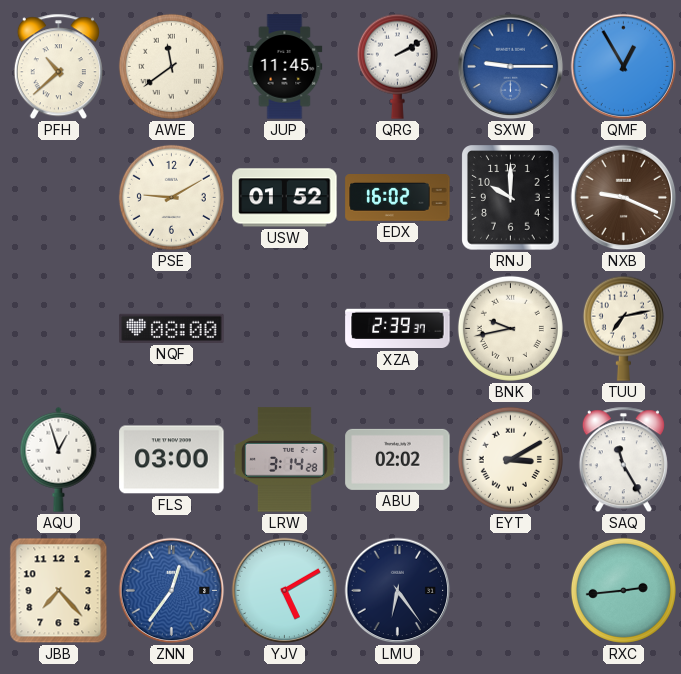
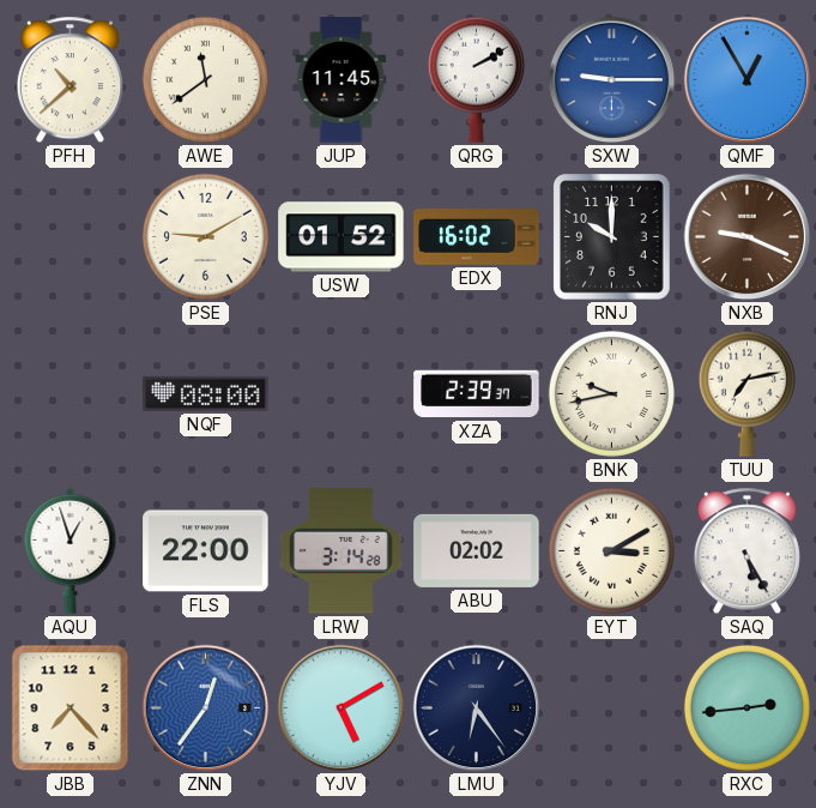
FLS: 03:00 -> 22:00
SAQ: 11:25 -> 5:25
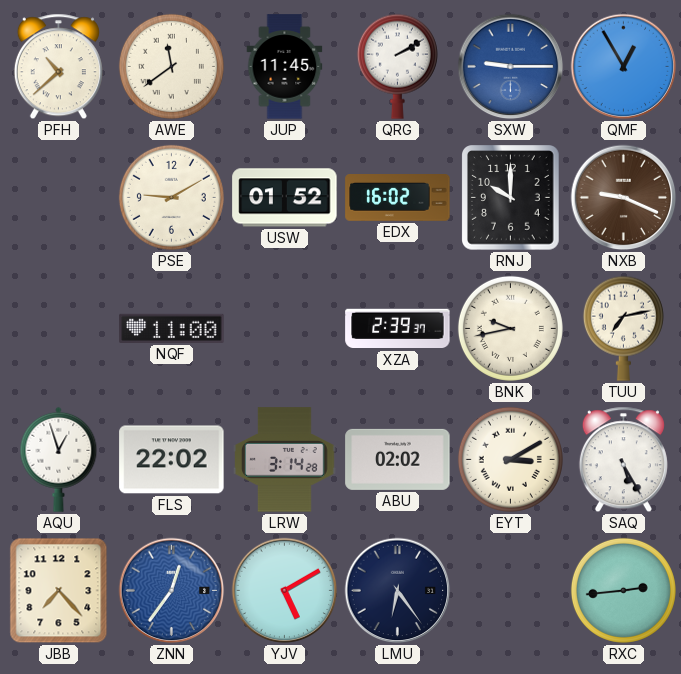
NQF: 08:00 -> 11:00
FLS: 22:00 -> 22:02
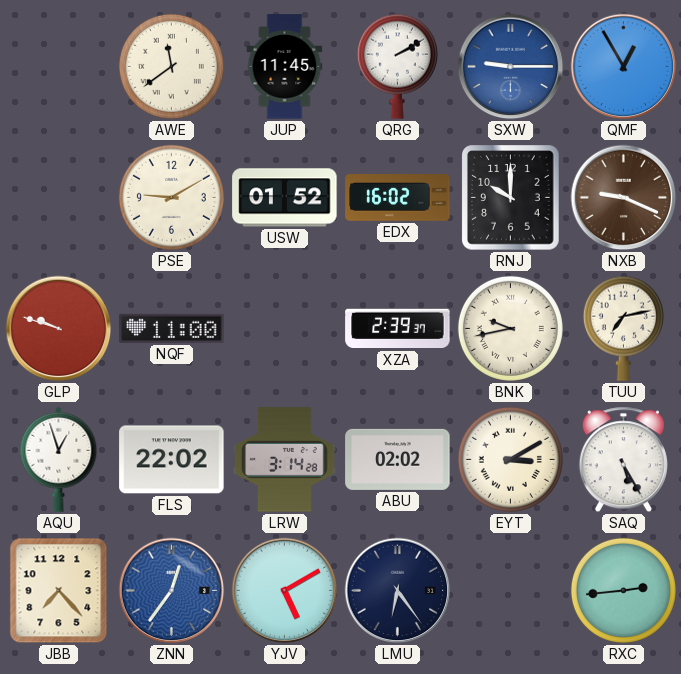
PFH: 10:38 -> none
GLP: none -> 9:48
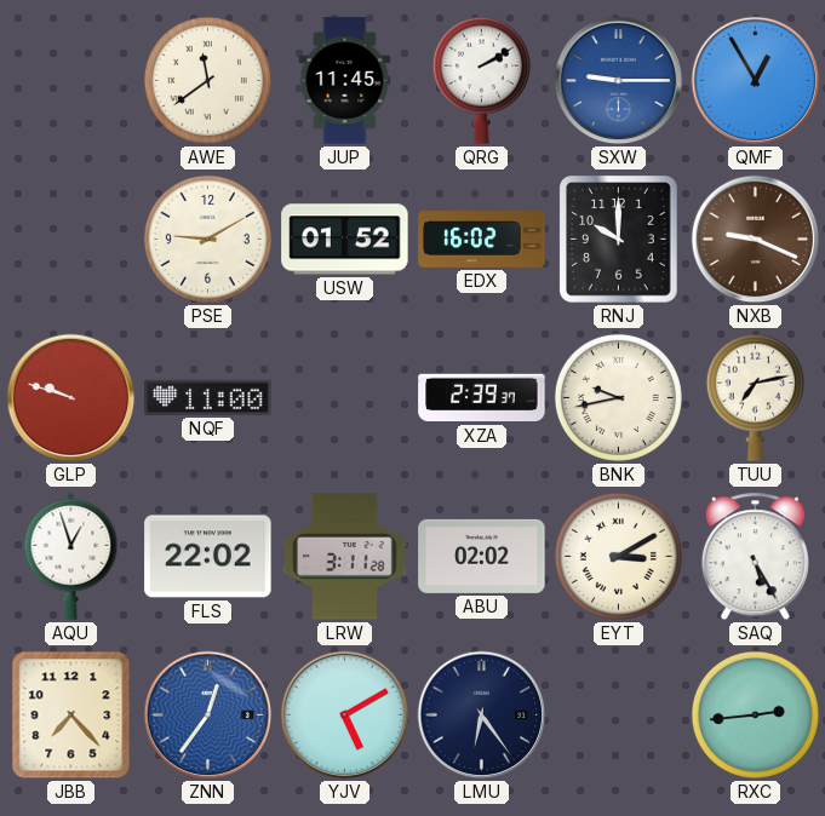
LRW: 3:14 -> 3:11
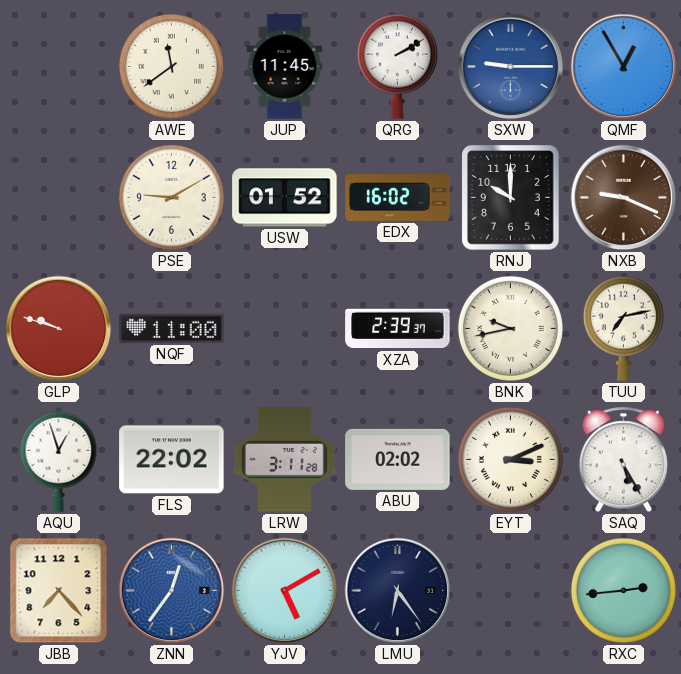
EYT: 3:10 -> 3:11
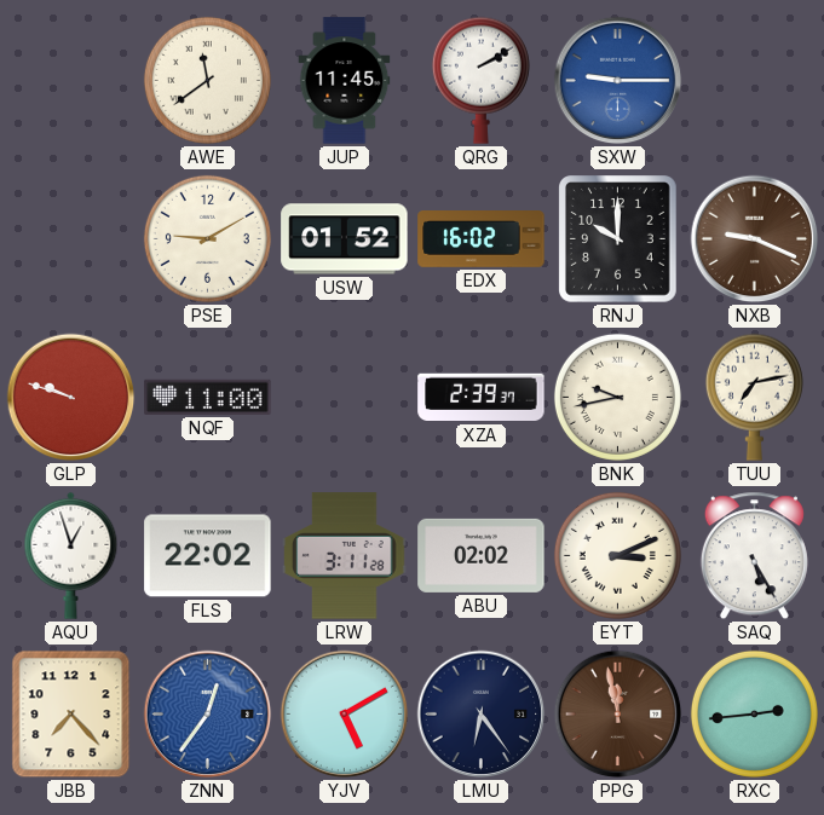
QMF: 12:55 -> none
PPG: none -> 11:58
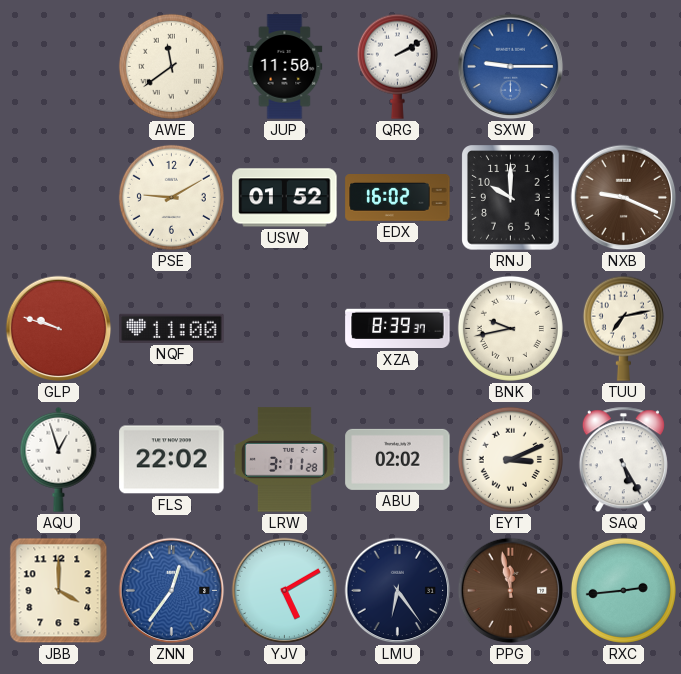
JUP: 11:45 -> 11:50
XZA: 2:39 -> 8:39
JBB: 7:23 -> 4:00
